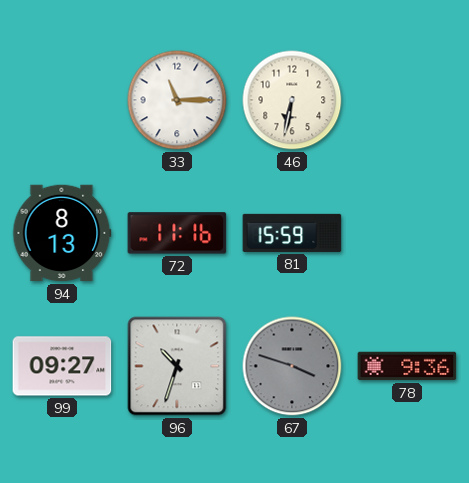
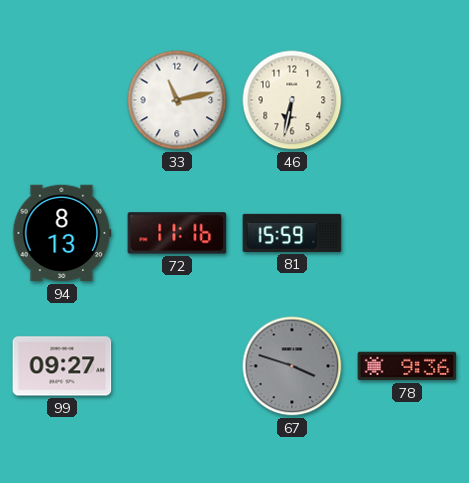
33: 11:15 -> 11:13
96: 10:33 -> none
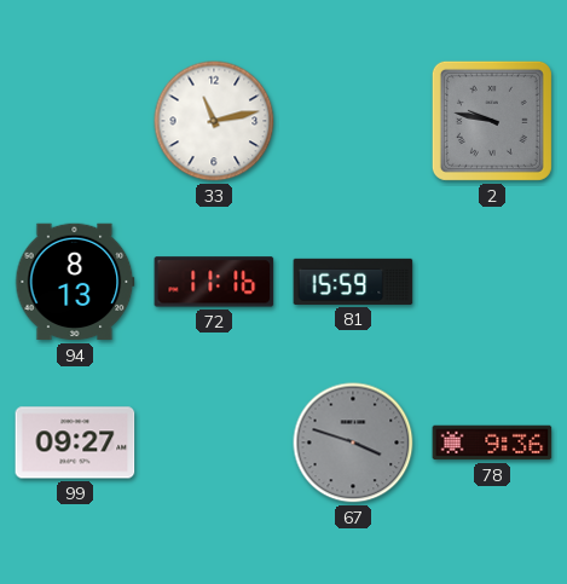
46: 6:32 -> none
2: none -> 9:47
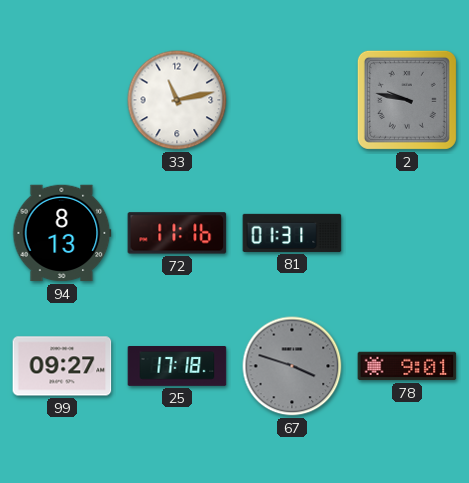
81: 15:59 -> 01:31
25: none -> 17:18
78: 9:36 -> 9:01
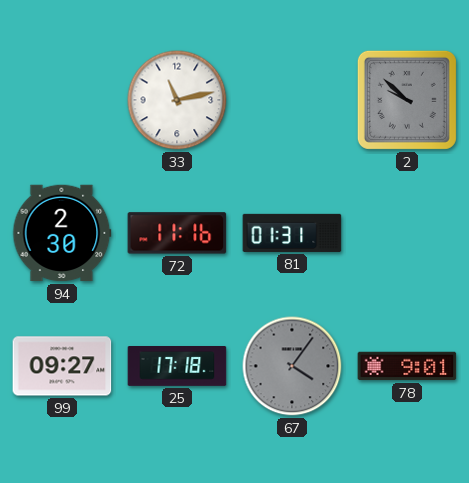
2: 9:47 -> 9:52
94: 8:13 -> 2:30
67: 3:48 -> 4:06
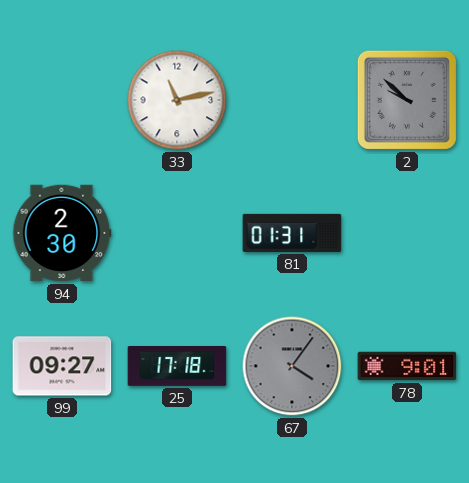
72: 11:16 -> none
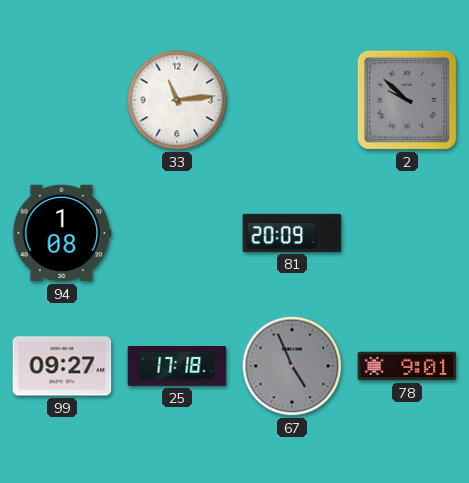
33: 11:13 -> 11:14
94: 2:30 -> 1:08
81: 01:31 -> 20:09
67: 4:06 -> 4:56
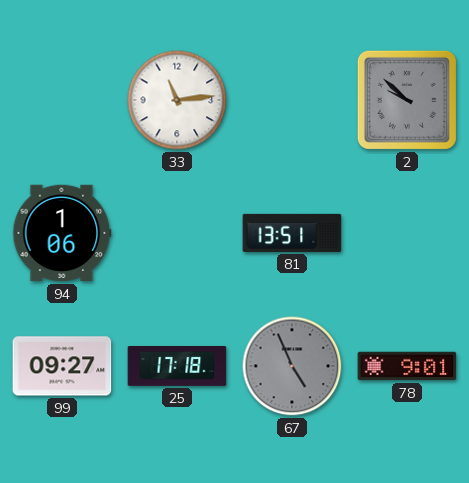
94: 1:08 -> 1:06
81: 20:09 -> 13:51
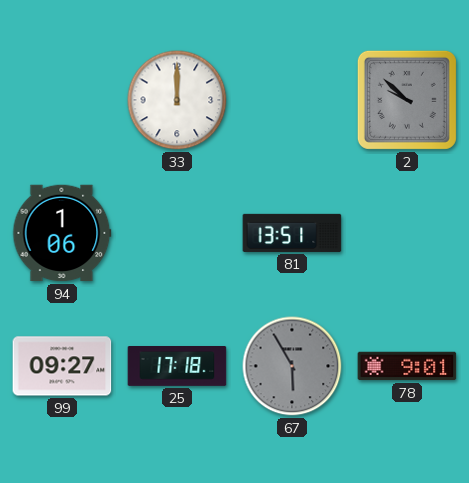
33: 11:14 -> 12:00
67: 4:56 -> 5:55
